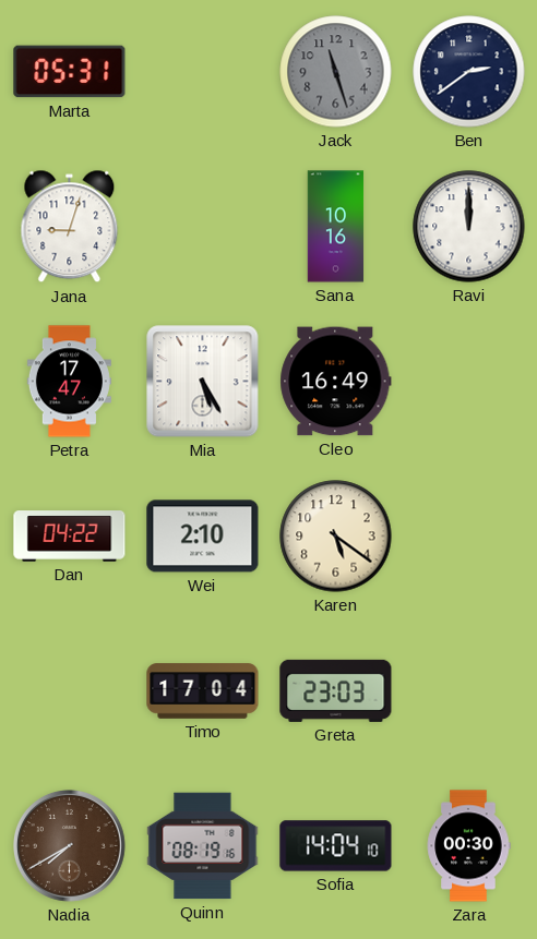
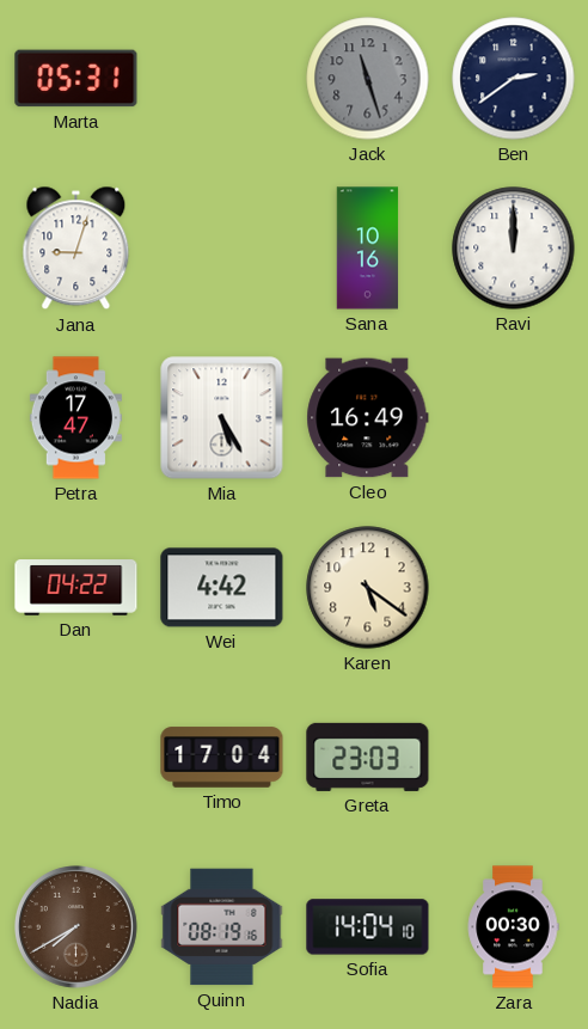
Wei: 2:10 -> 4:42
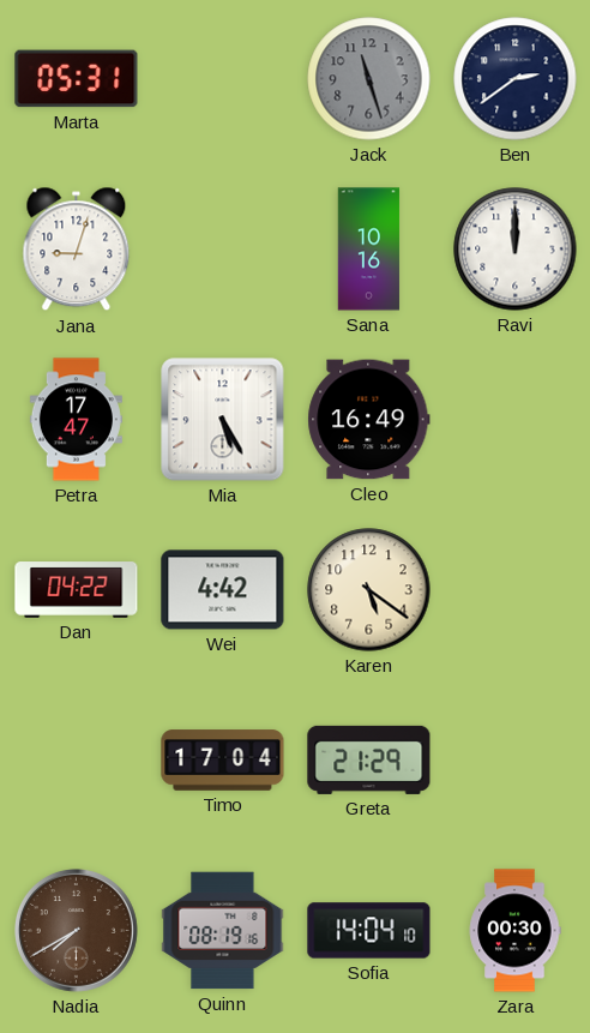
Greta: 23:03 -> 21:29
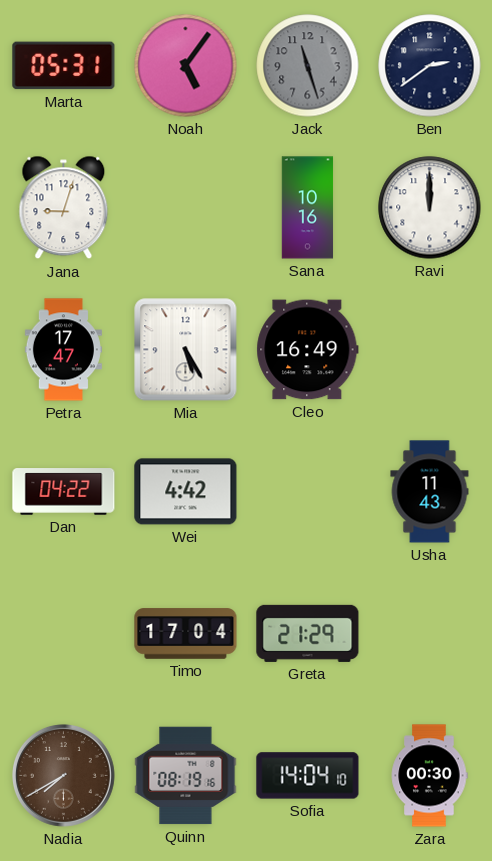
Noah: none -> 5:06
Karen: 5:21 -> none
Usha: none -> 11:43
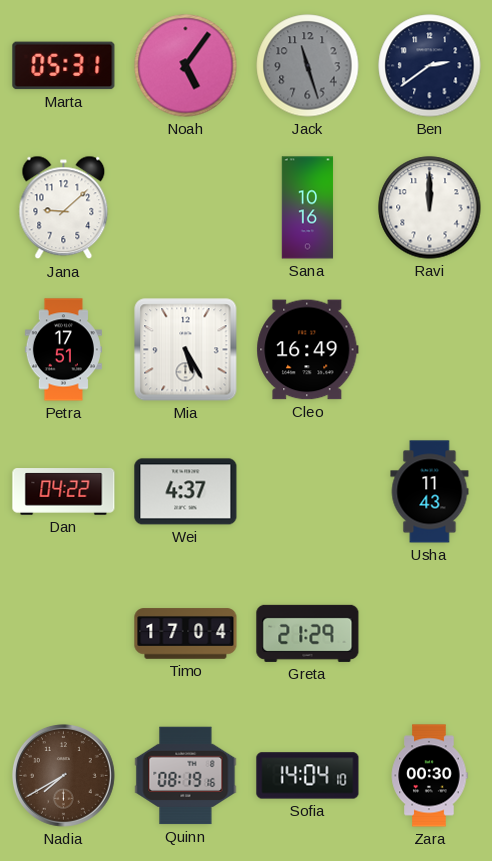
Jana: 9:03 -> 9:08
Petra: 17:47 -> 17:51
Wei: 4:42 -> 4:37
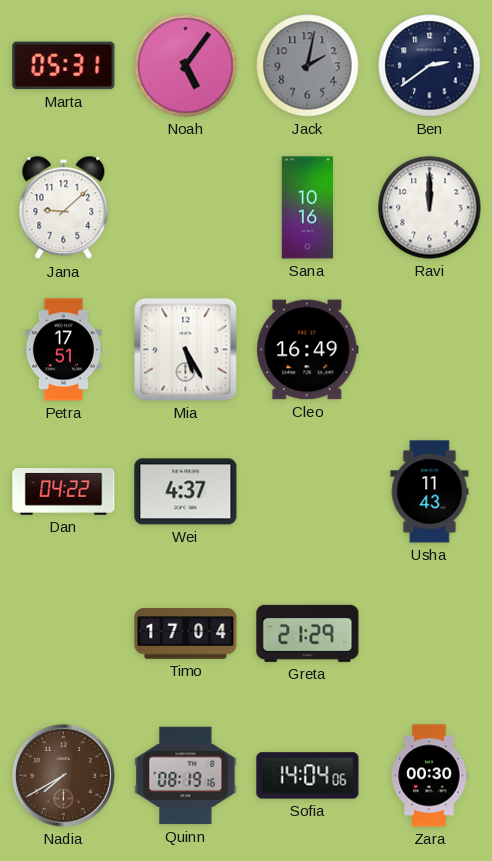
Jack: 11:27 -> 2:02
Sofia: 14:04:10 -> 14:04:06
